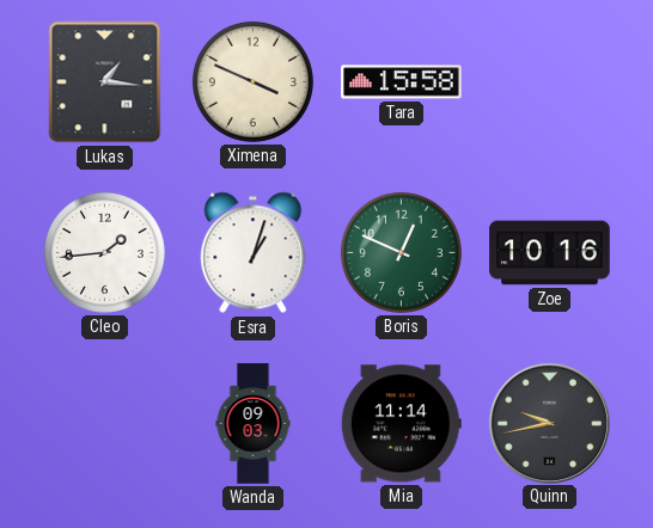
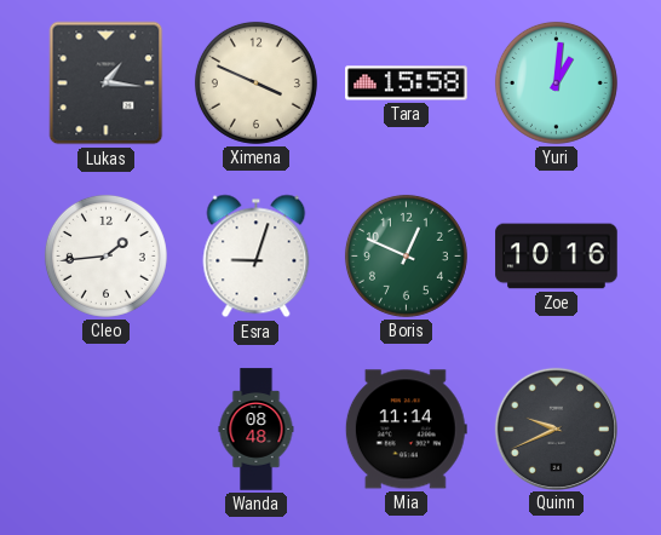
Yuri: none -> 1:01
Esra: 1:03 -> 9:03
Wanda: 09:03 -> 08:48
Quinn: 9:43 -> 9:41
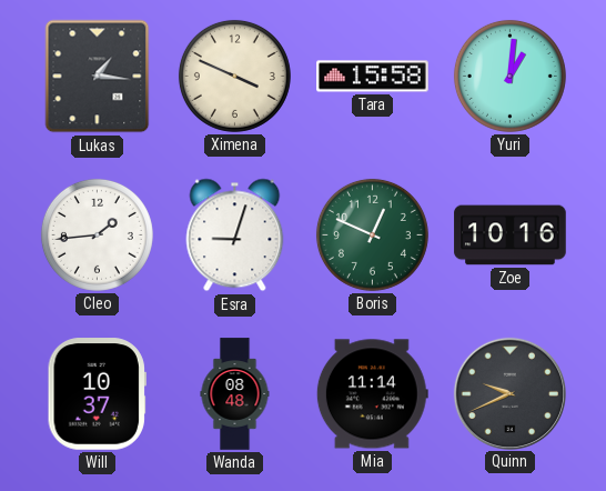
Will: none -> 10:37
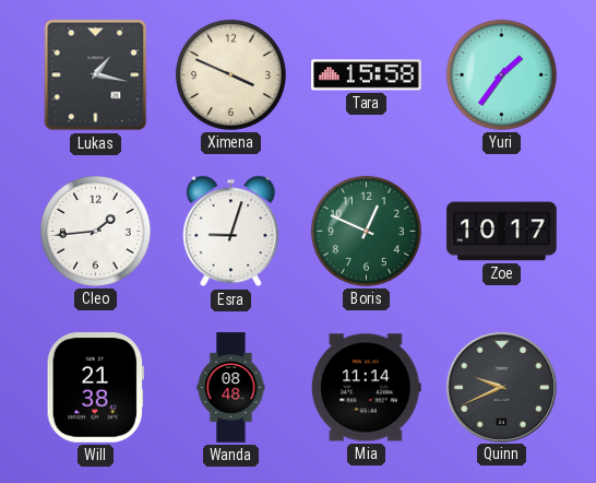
Lukas: 1:16 -> 1:17
Yuri: 1:01 -> 1:36
Zoe: 10:16 -> 10:17
Will: 10:37 -> 21:38
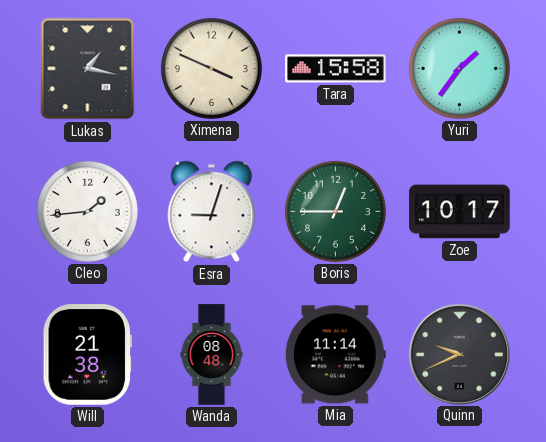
Boris: 12:49 -> 12:45
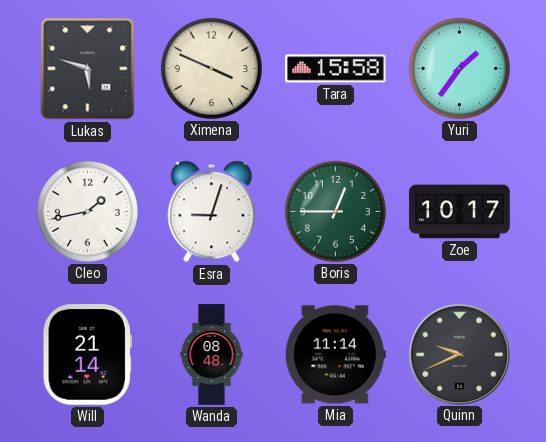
Lukas: 1:17 -> 5:48
Cleo: 1:44 -> 1:43
Will: 21:38 -> 21:14
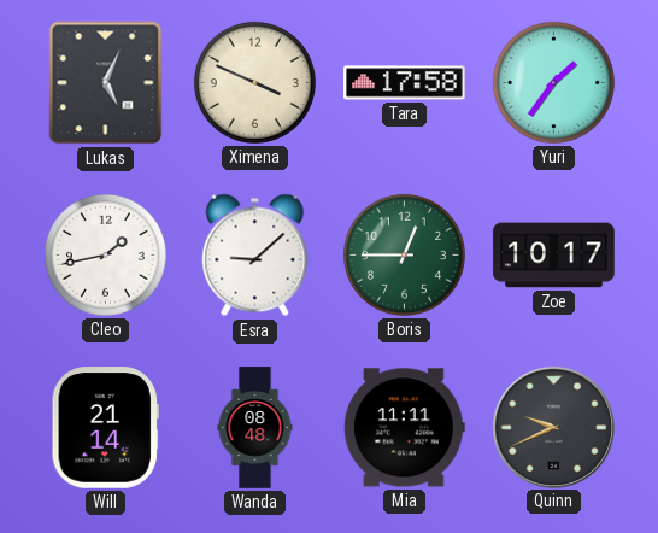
Lukas: 5:48 -> 5:04
Tara: 15:58 -> 17:58
Esra: 9:03 -> 9:08
Mia: 11:14 -> 11:11
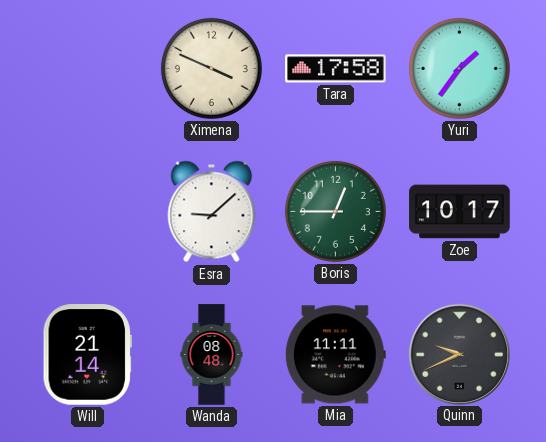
Lukas: 5:04 -> none
Cleo: 1:43 -> none
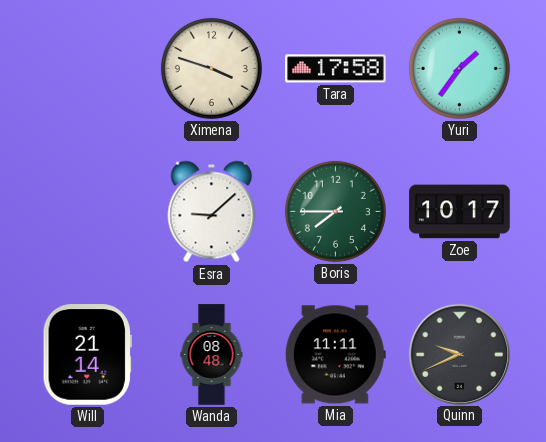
Ximena: 3:49 -> 3:48
Boris: 12:45 -> 7:45
